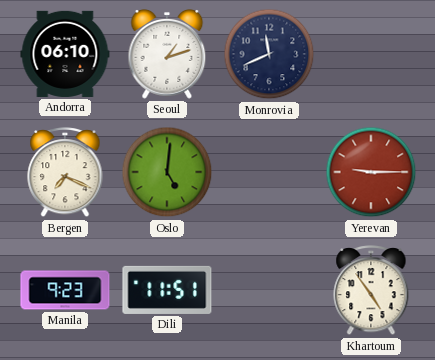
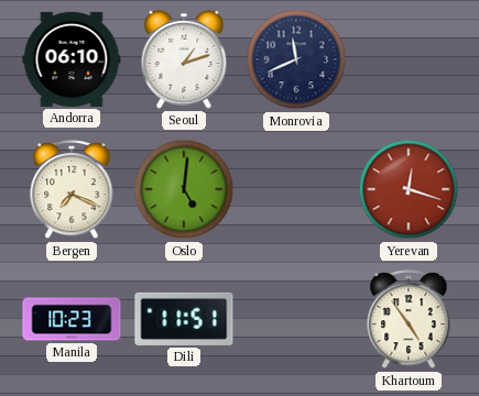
Yerevan: 9:15 -> 12:18
Manila: 9:23 -> 10:23
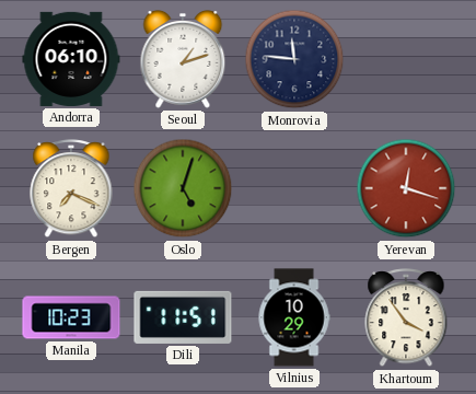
Monrovia: 11:41 -> 11:46
Oslo: 5:01 -> 5:03
Vilnius: none -> 10:29
Khartoum: 4:54 -> 3:54
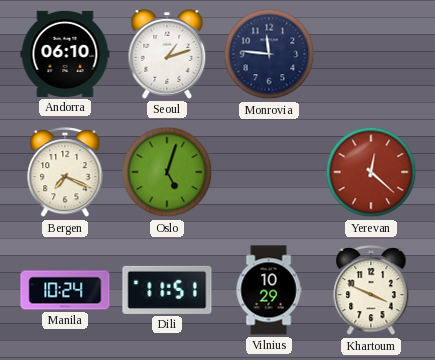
Yerevan: 12:18 -> 12:22
Manila: 10:23 -> 10:24
Khartoum: 3:54 -> 3:49
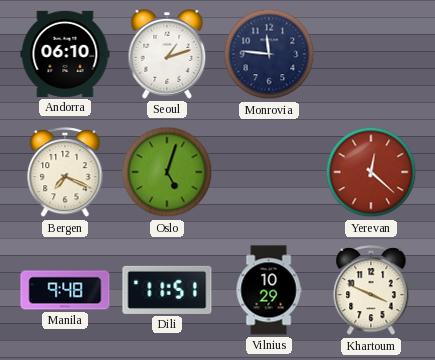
Manila: 10:24 -> 9:48
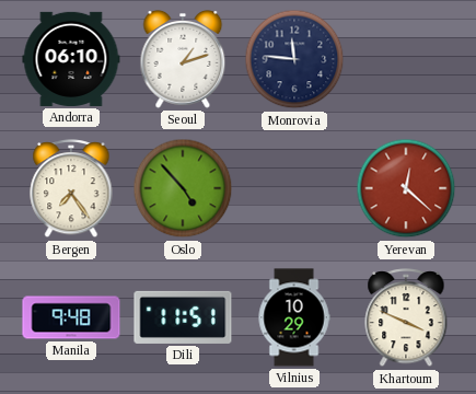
Bergen: 7:19 -> 7:24
Oslo: 5:03 -> 4:53
